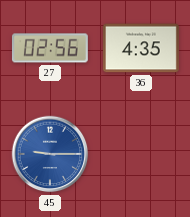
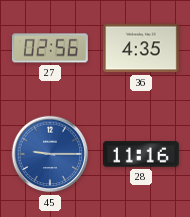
28: none -> 11:16
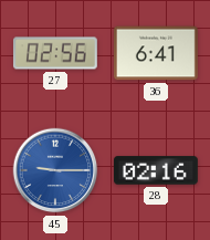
36: 4:35 -> 6:41
28: 11:16 -> 02:16
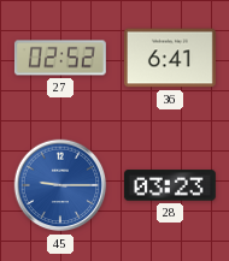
27: 02:56 -> 02:52
28: 02:16 -> 03:23
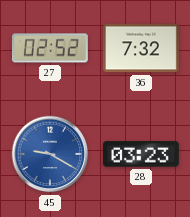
36: 6:41 -> 7:32
45: 9:15 -> 9:20
